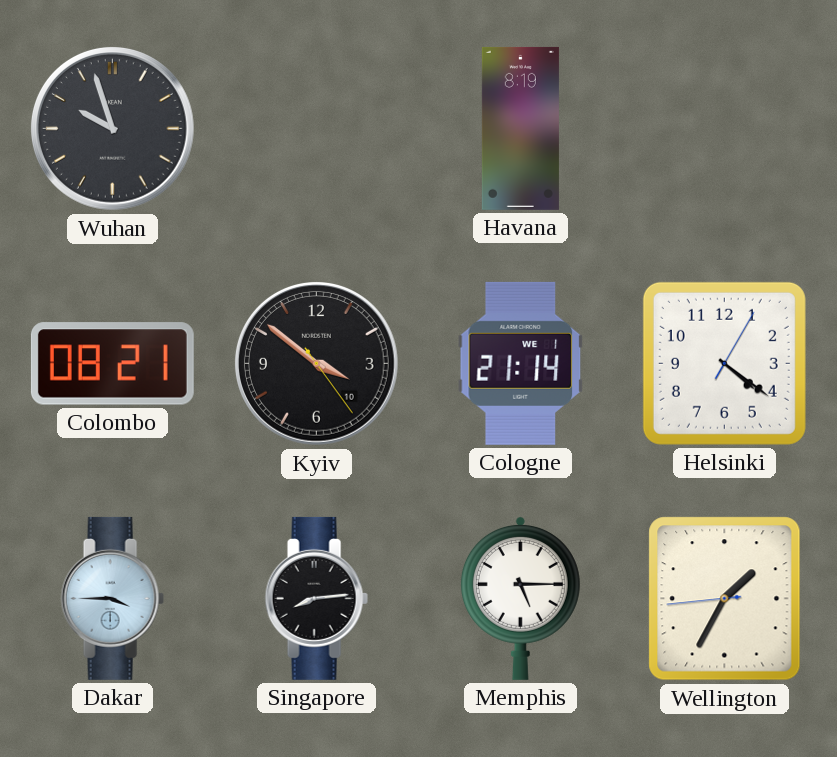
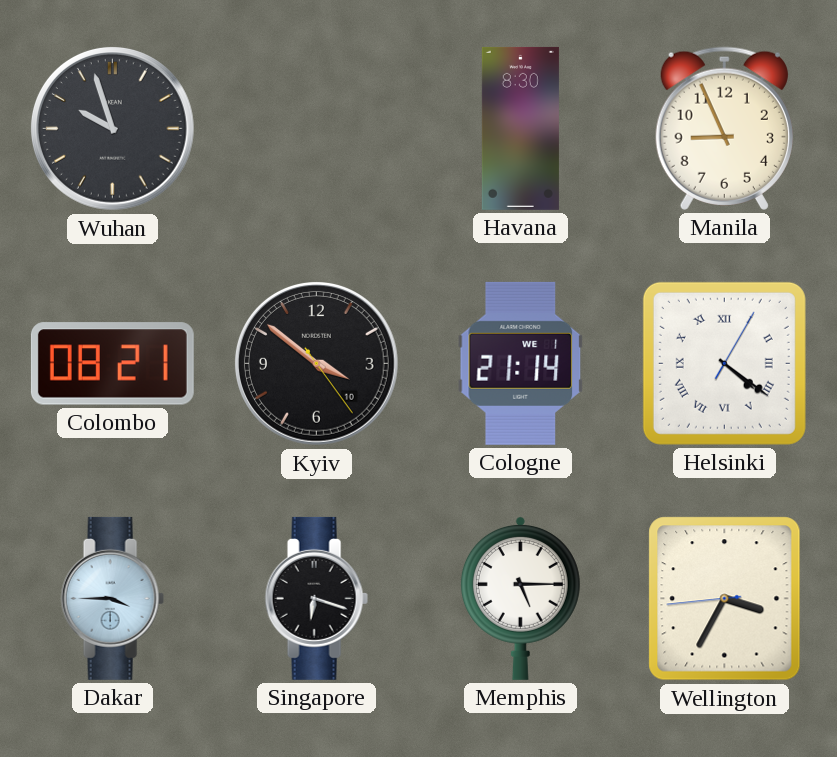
Havana: 8:19 -> 8:30
Manila: none -> 8:56
Helsinki numerals: Arabic -> Roman
Singapore: 8:14 -> 6:18
Wellington: 1:34 -> 3:34
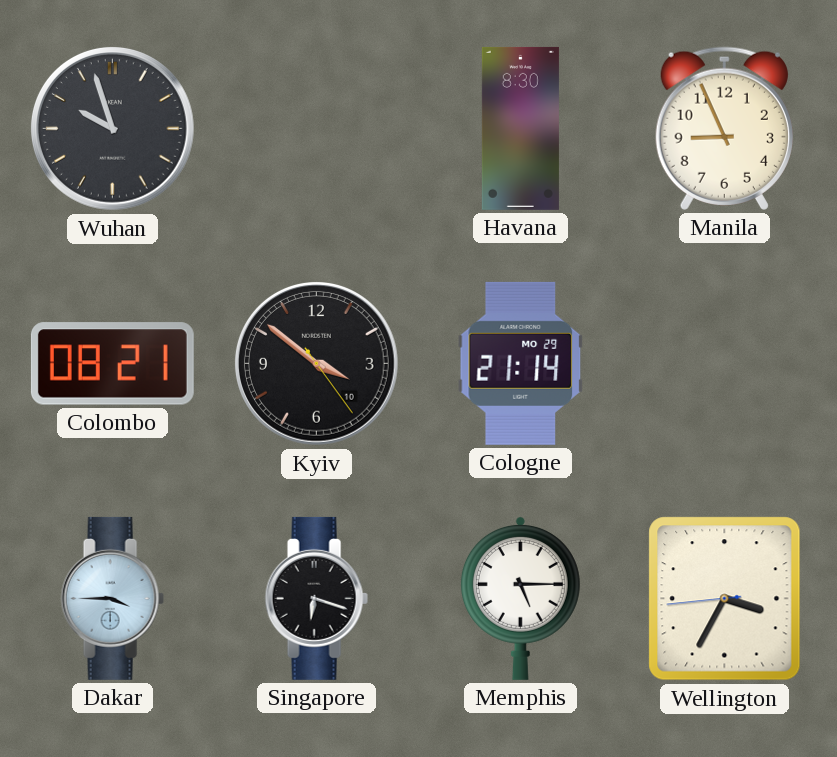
Cologne date: WE 1 -> MO 29
Helsinki: 4:21 -> none
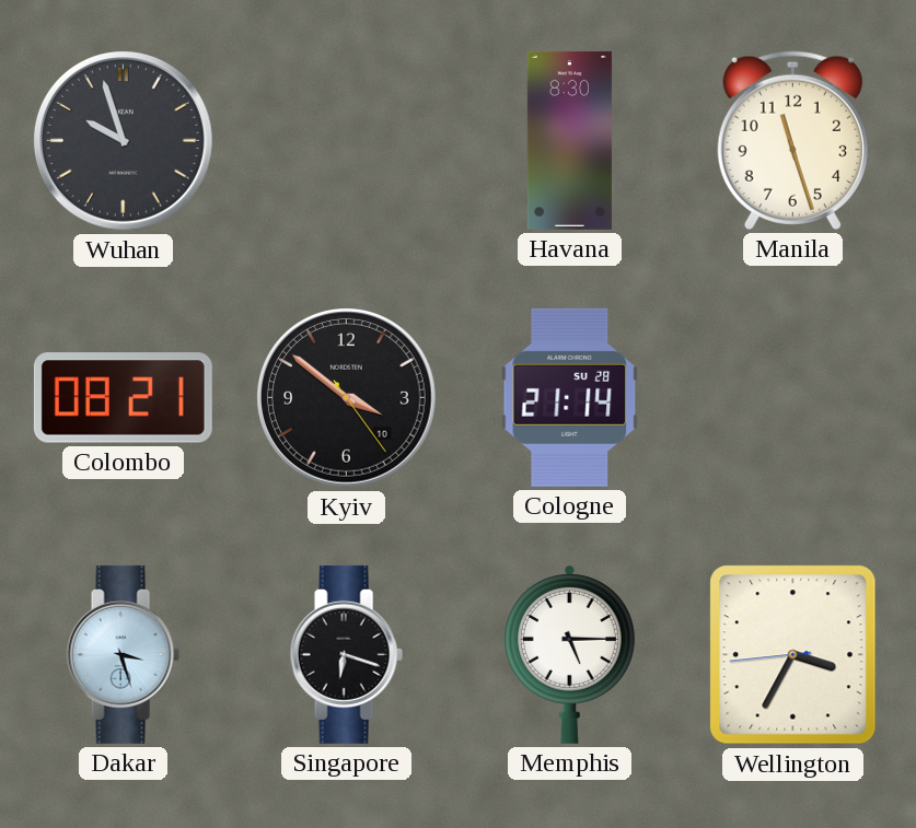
Manila: 8:56 -> 11:27
Cologne date: MO 29 -> SU 28
Dakar: 3:45 -> 3:27
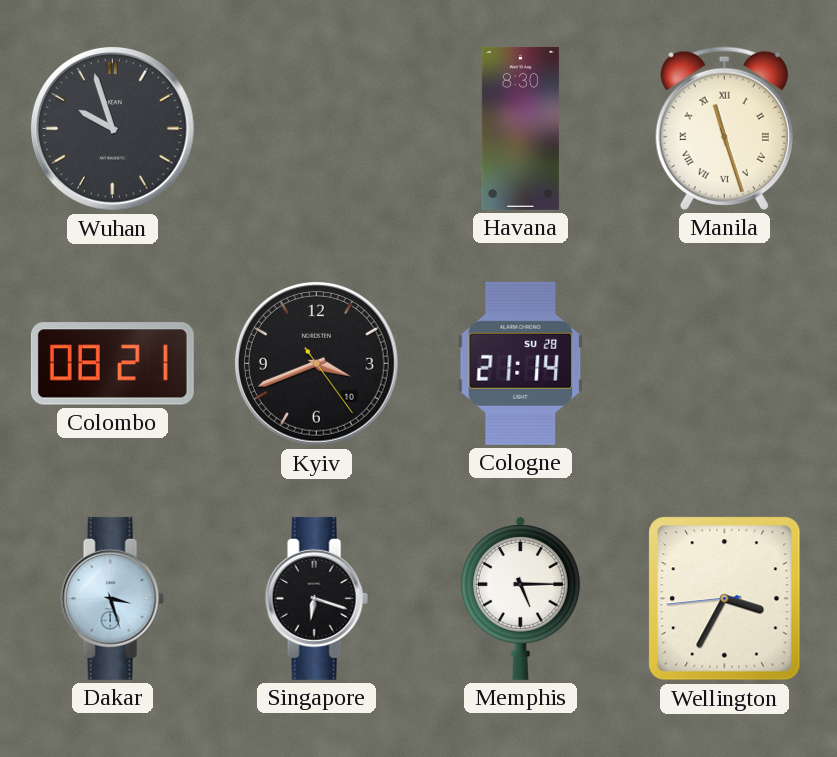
Manila numerals: Arabic -> Roman
Kyiv: 3:51 -> 3:41
